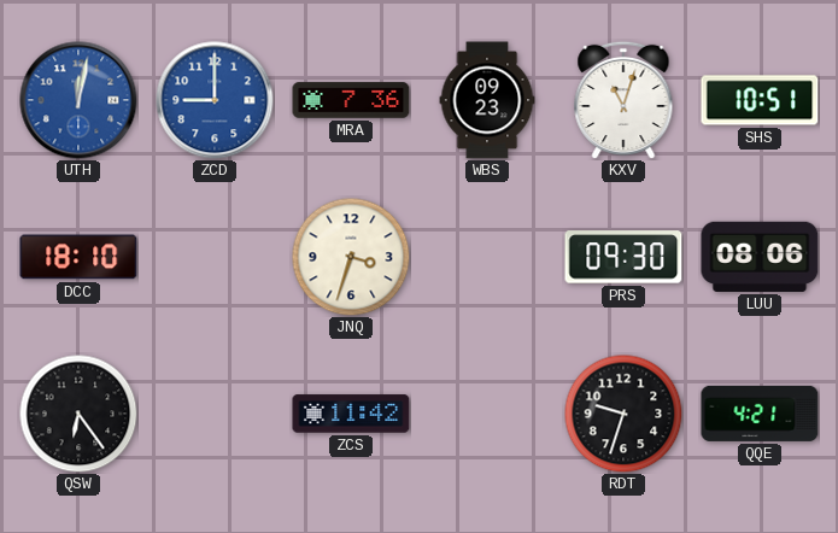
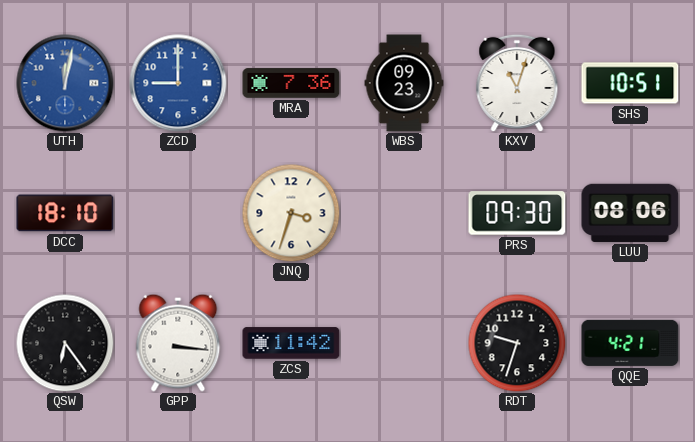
GPP: none -> 3:16
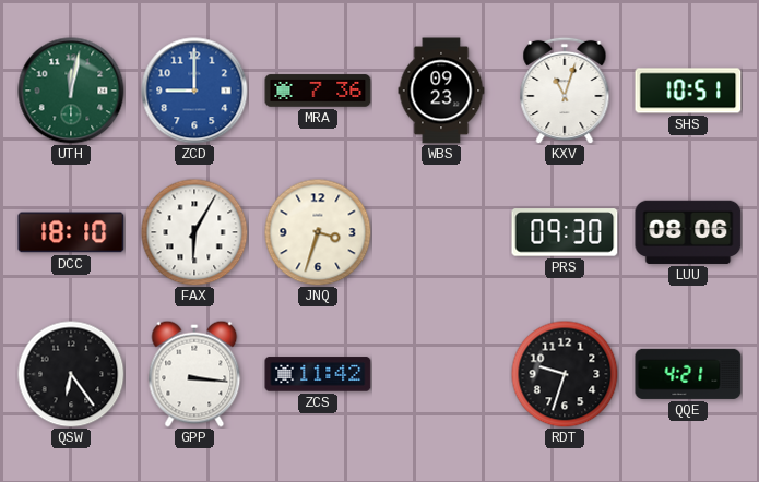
UTH dial: blue -> green
FAX: none -> 6:05
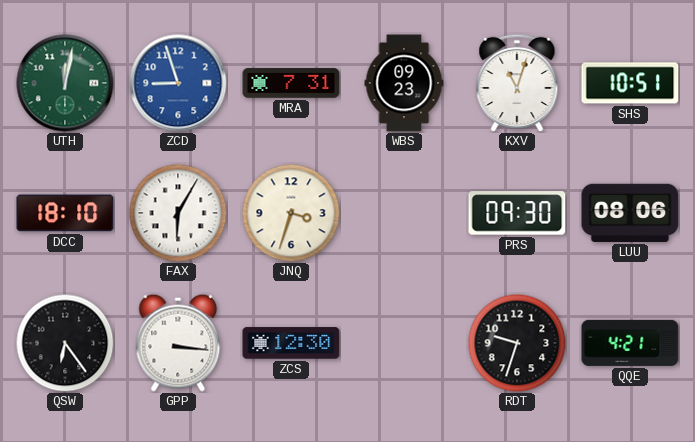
ZCD: 9:00 -> 8:57
MRA: 7:36 -> 7:31
ZCS: 11:42 -> 12:30
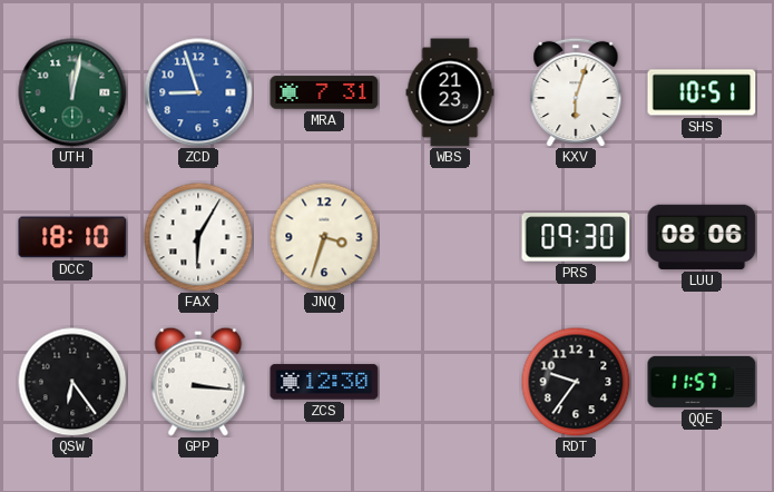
WBS: 09:23 -> 21:23
KXV: 11:03 -> 6:03
RDT: 9:33 -> 9:36
QQE: 4:21 -> 11:57
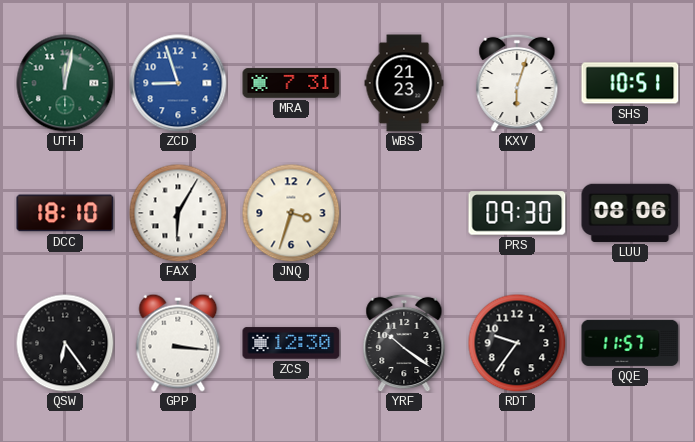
YRF: none -> 10:21
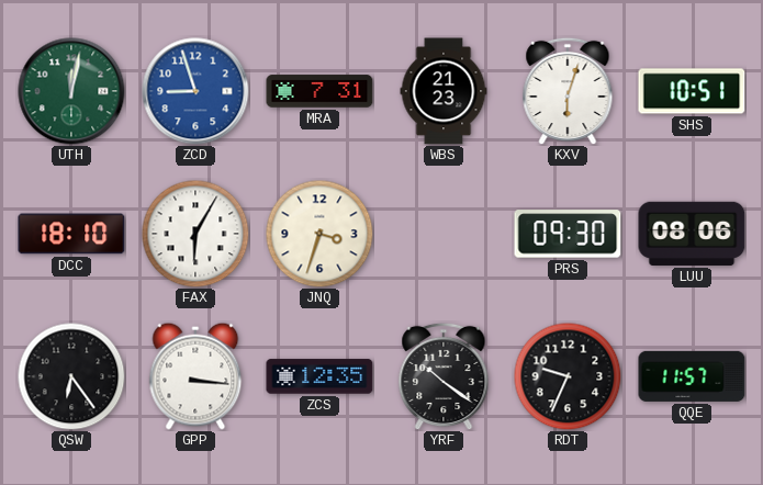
ZCS: 12:30 -> 12:35
RDT: 9:36 -> 9:34
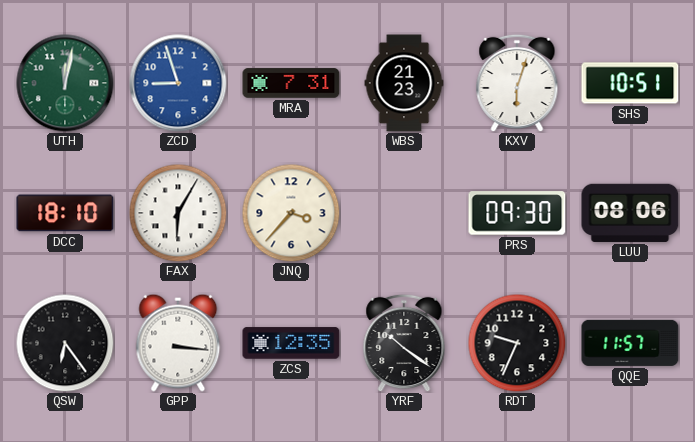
JNQ: 3:33 -> 3:37
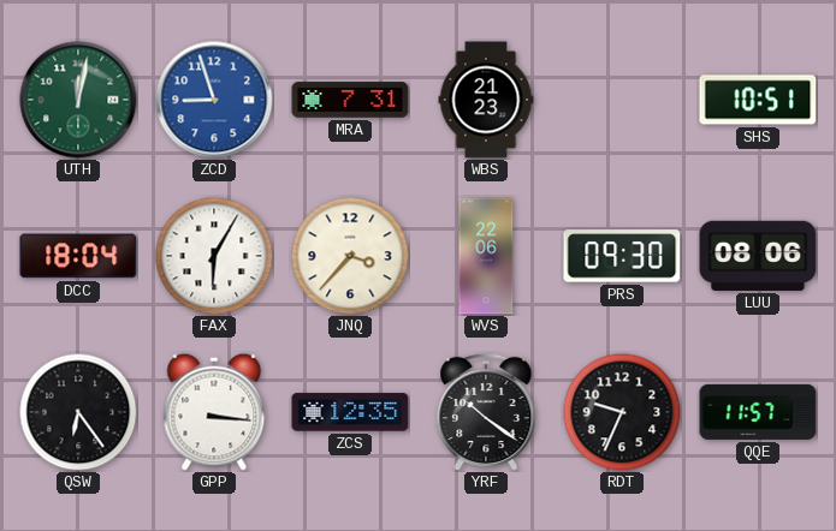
KXV: 6:03 -> none
DCC: 18:10 -> 18:04
WVS: none -> 22:06
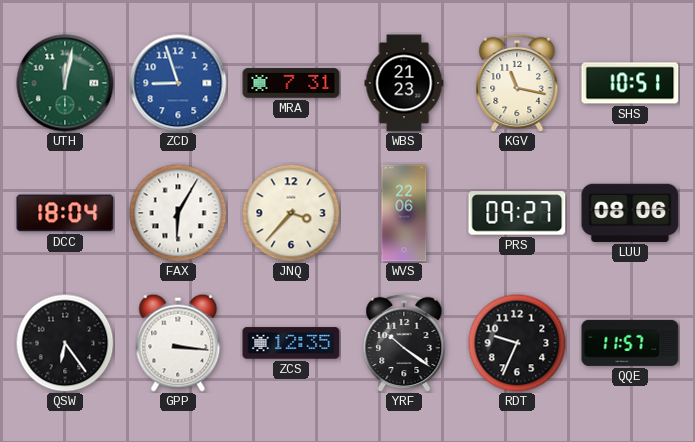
KGV: none -> 11:17
PRS: 09:30 -> 09:27
